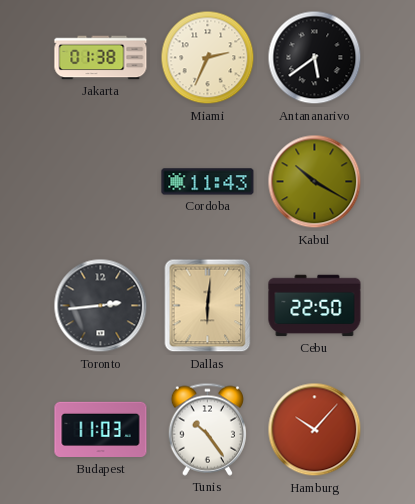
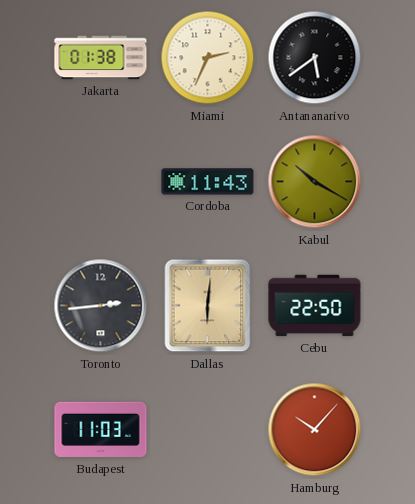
Tunis: 10:24 -> none
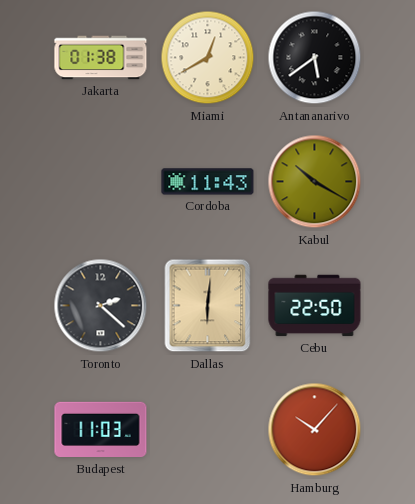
Miami: 2:34 -> 12:40
Toronto: 2:44 -> 2:22
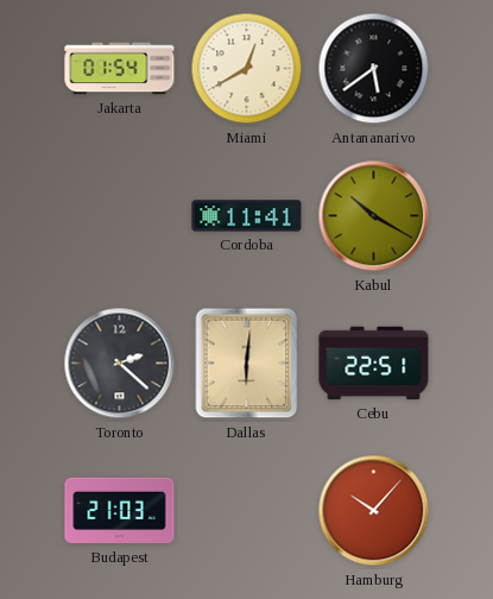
Jakarta: 01:38 -> 01:54
Cordoba: 11:43 -> 11:41
Cebu: 22:50 -> 22:51
Budapest: 11:03 -> 21:03
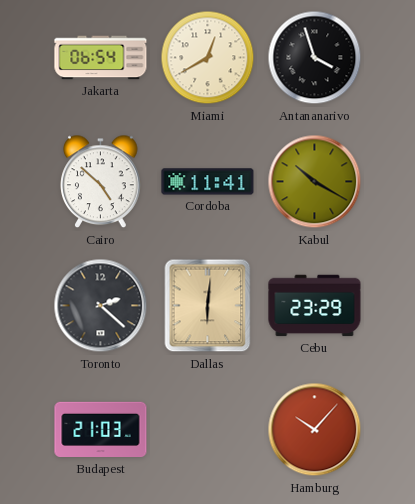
Jakarta: 01:54 -> 06:54
Antananarivo: 5:39 -> 3:57
Cairo: none -> 4:52
Cebu: 22:51 -> 23:29
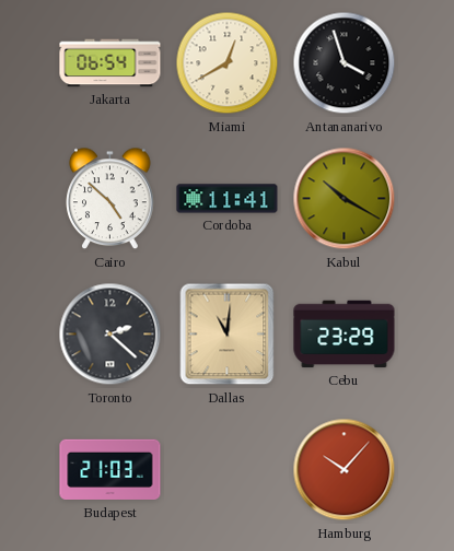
Dallas: 6:01 -> 11:01
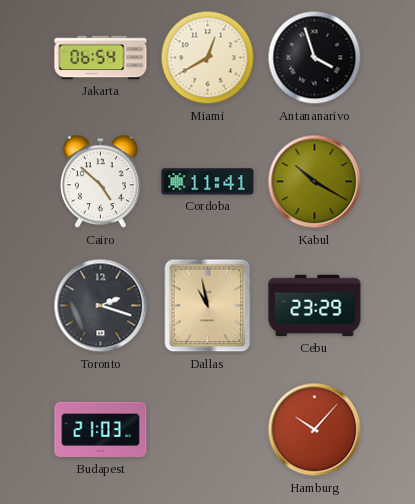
Toronto: 2:22 -> 2:18
Dallas: 11:01 -> 10:58
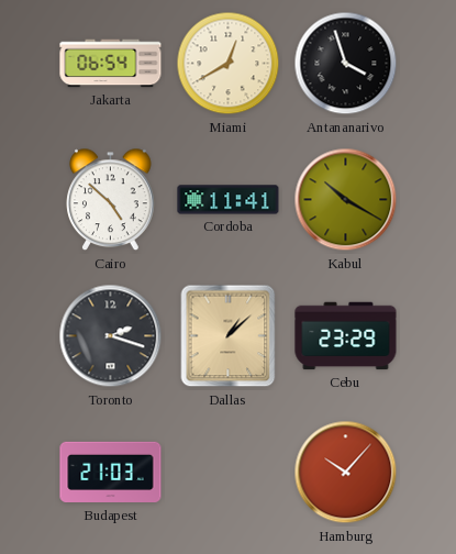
Dallas: 10:58 -> 1:08
